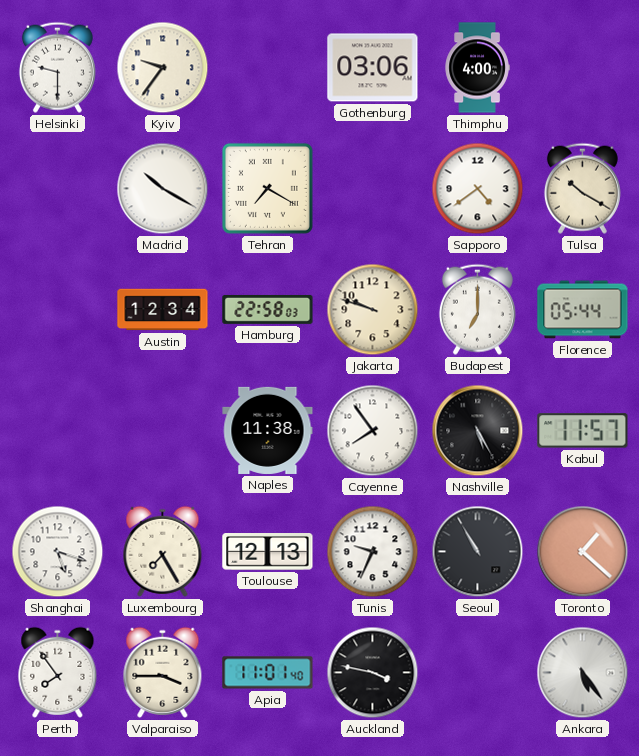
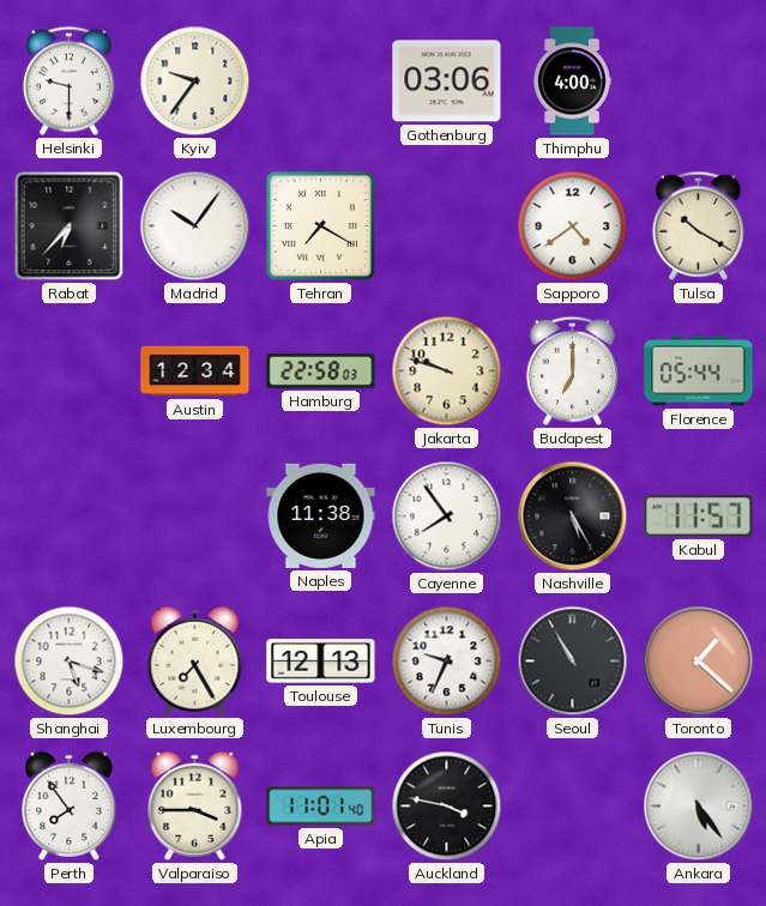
Rabat: none -> 6:37
Madrid: 10:20 -> 10:06
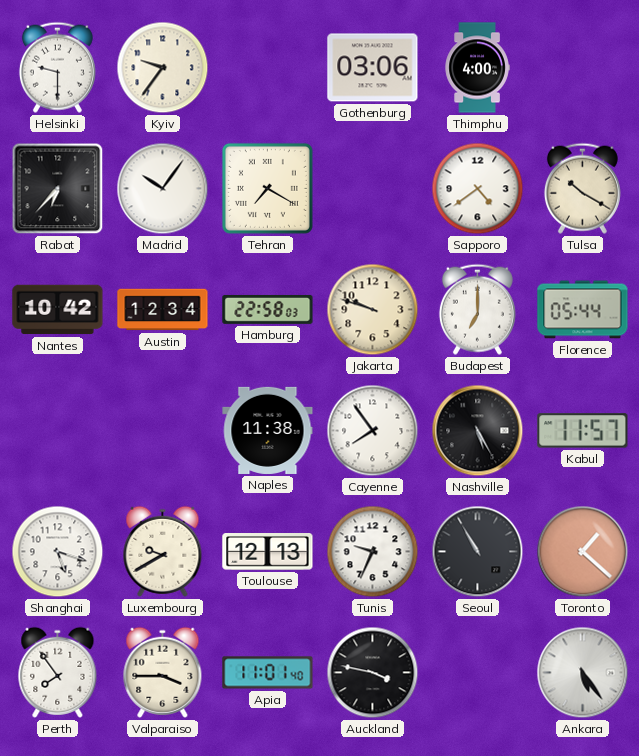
Nantes: none -> 10:42
Luxembourg: 7:25 -> 9:40
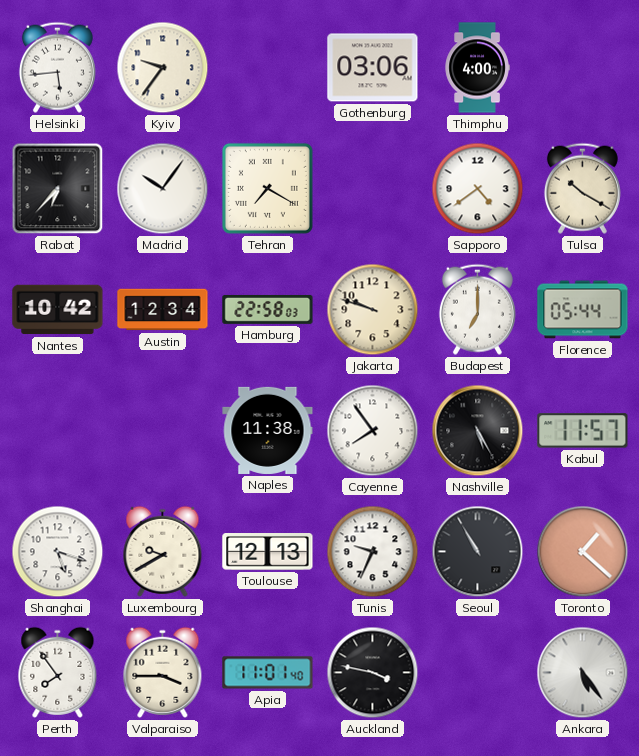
Helsinki: 9:30 -> 5:44
